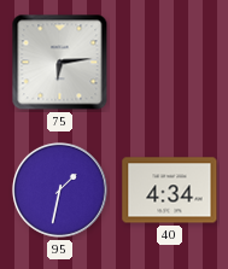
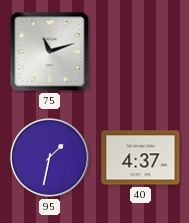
75: 6:14 -> 11:12
40: 4:34 -> 4:37
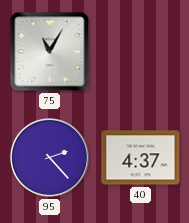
75: 11:12 -> 11:05
95: 1:32 -> 2:23
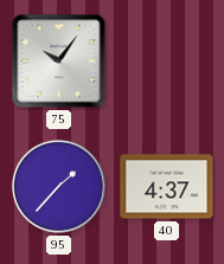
75: 11:05 -> 10:06
95: 2:23 -> 1:37
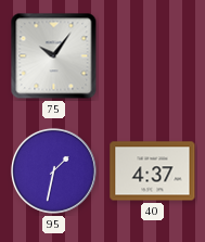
95: 1:37 -> 1:32
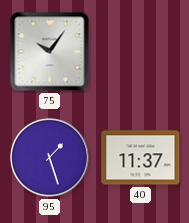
95: 1:32 -> 1:27
40: 4:37 -> 11:37
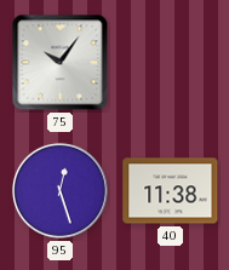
95: 1:27 -> 12:27
40: 11:37 -> 11:38
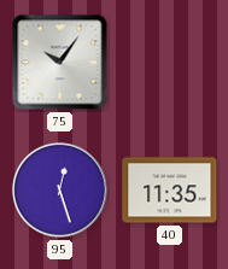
40: 11:38 -> 11:35
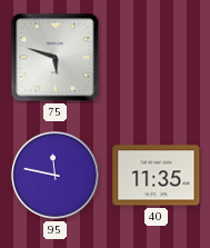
75: 10:06 -> 5:48
95: 12:27 -> 11:47
